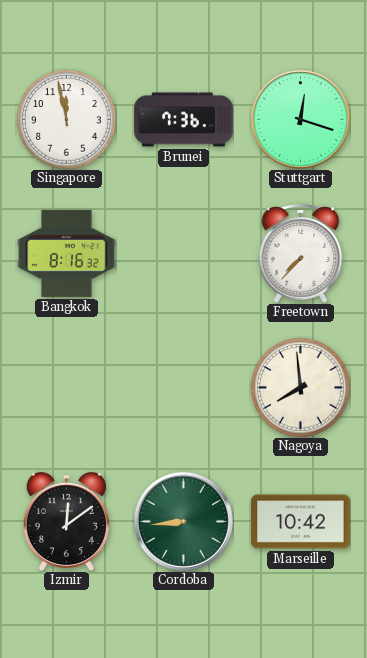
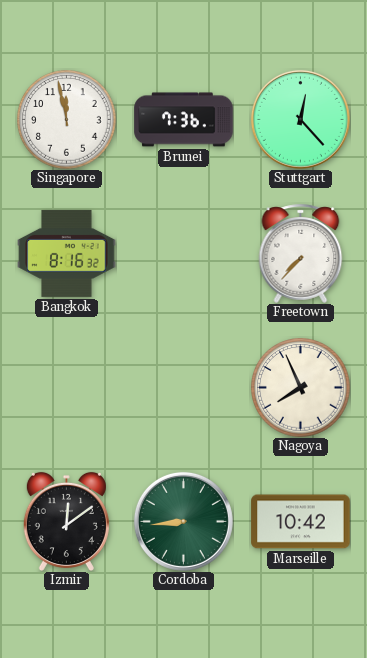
Stuttgart: 12:18 -> 12:23
Nagoya: 7:59 -> 7:56
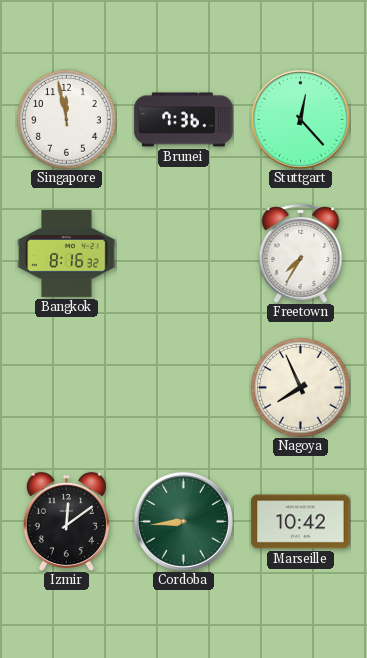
Freetown: 7:37 -> 7:35
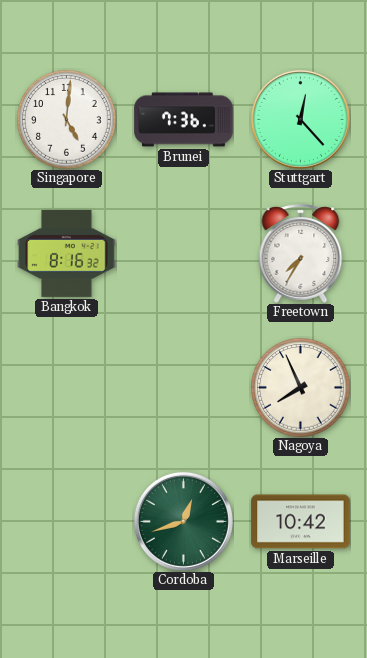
Singapore: 11:58 -> 5:01
Izmir: 12:09 -> none
Cordoba: 8:44 -> 12:42
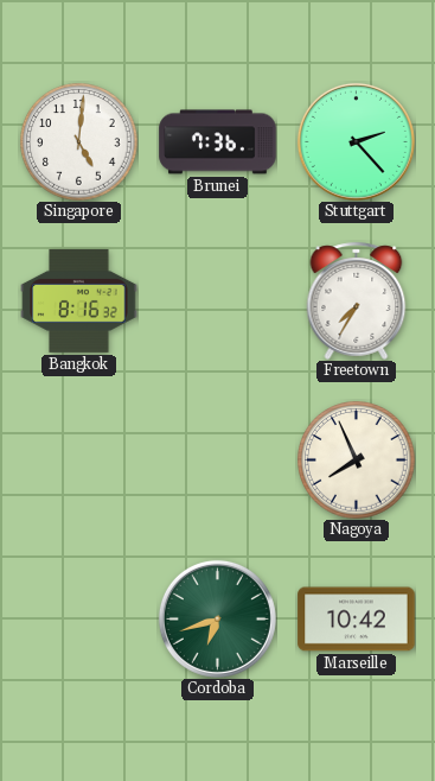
Stuttgart: 12:23 -> 2:23
Cordoba: 12:42 -> 6:42
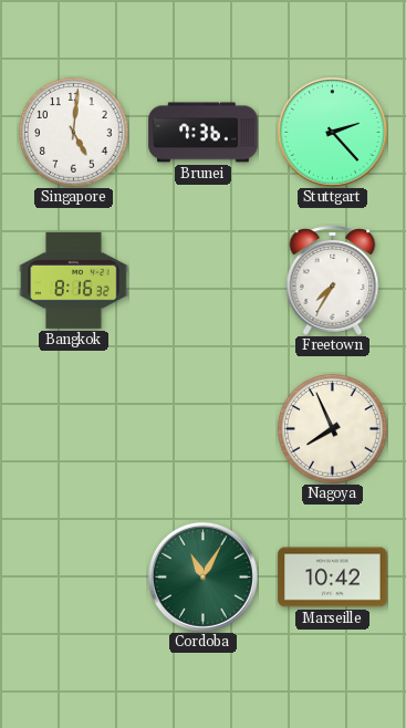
Cordoba: 6:42 -> 11:05
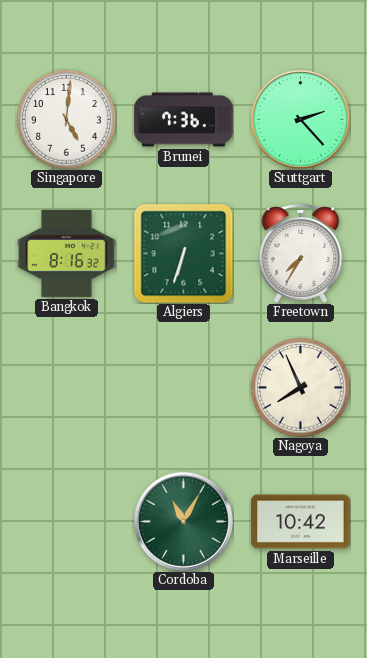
Algiers: none -> 6:33
